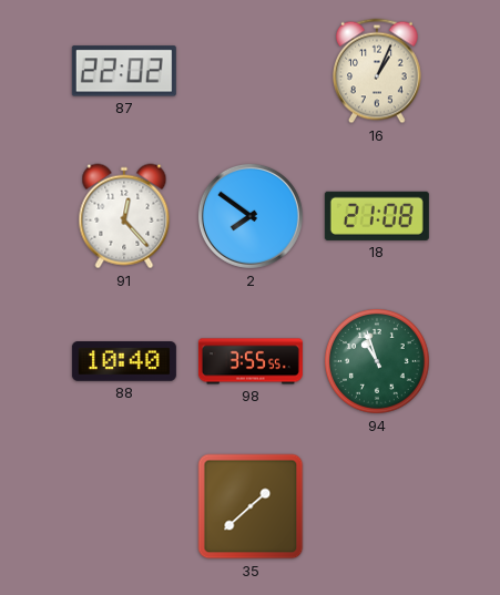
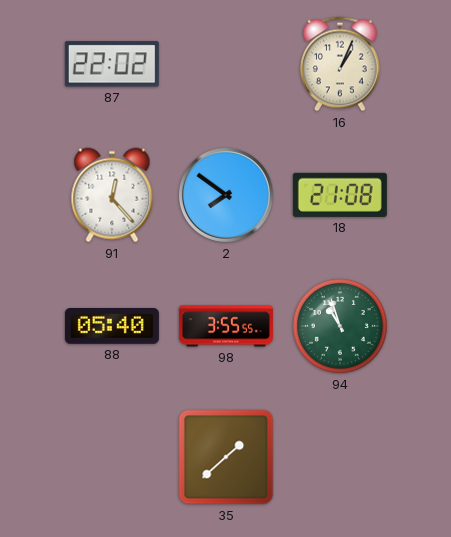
88: 10:40 -> 05:40
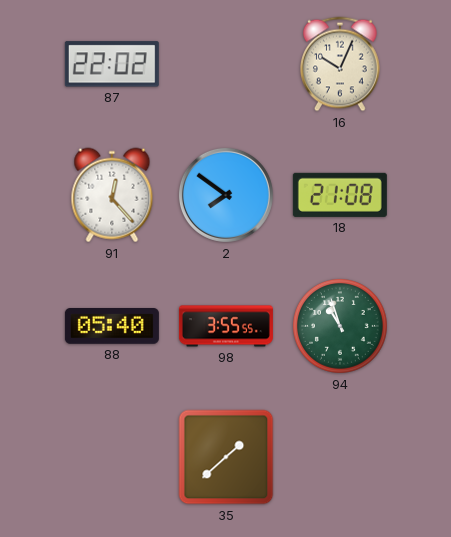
16: 1:04 -> 10:04
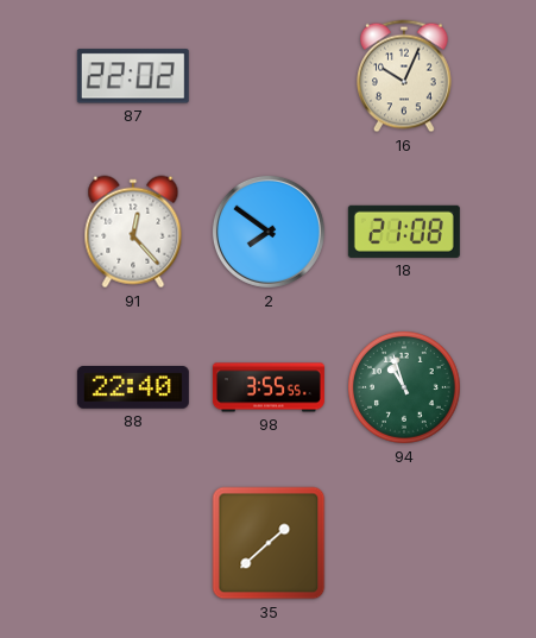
88: 05:40 -> 22:40
